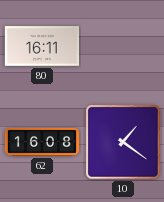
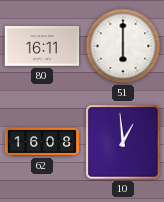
51: none -> 6:00
10: 1:21 -> 12:59
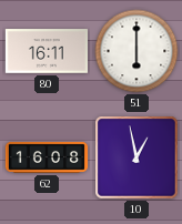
10: 12:59 -> 12:58
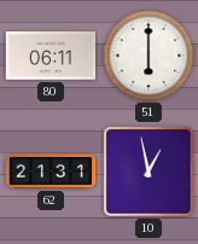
80: 16:11 -> 06:11
62: 16:08 -> 21:31
